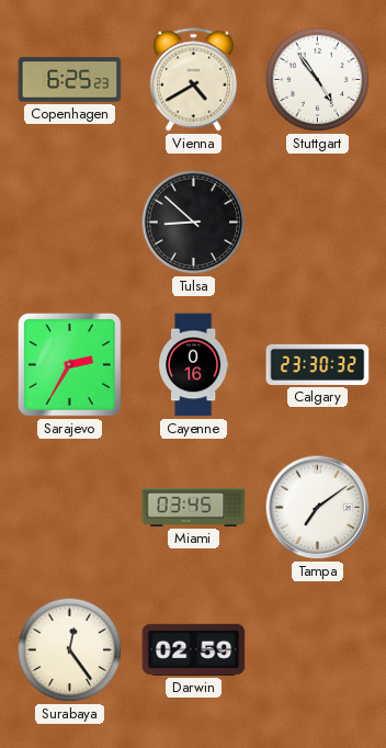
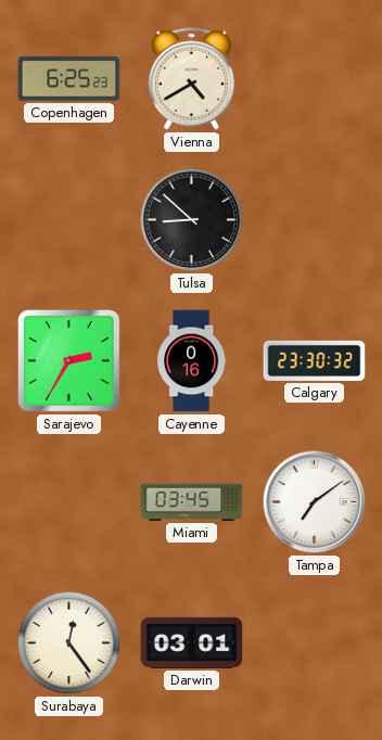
Stuttgart: 4:54 -> none
Darwin: 02:59 -> 03:01
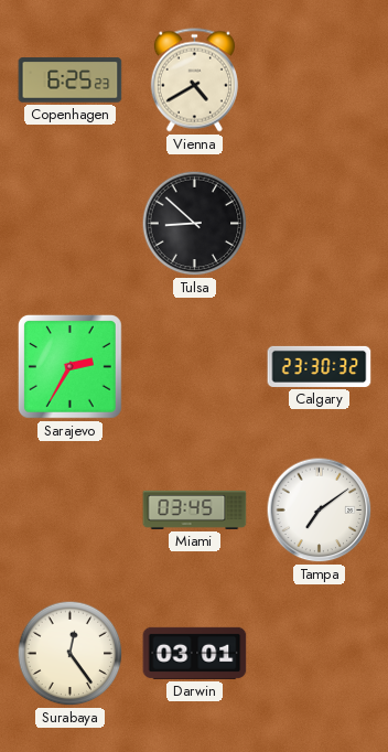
Cayenne: 0:16 -> none
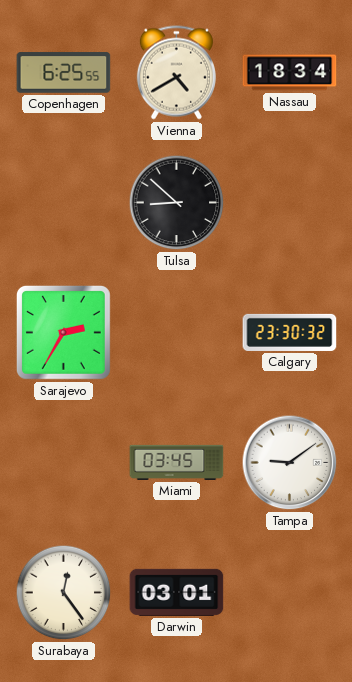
Copenhagen: 6:25:23 -> 6:25:55
Nassau: none -> 18:34
Tampa: 7:09 -> 9:09
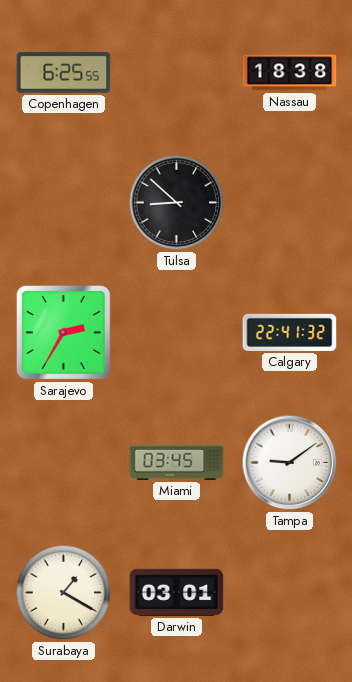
Vienna: 4:40 -> none
Nassau: 18:34 -> 18:38
Calgary: 23:30 -> 22:41
Surabaya: 12:24 -> 1:20
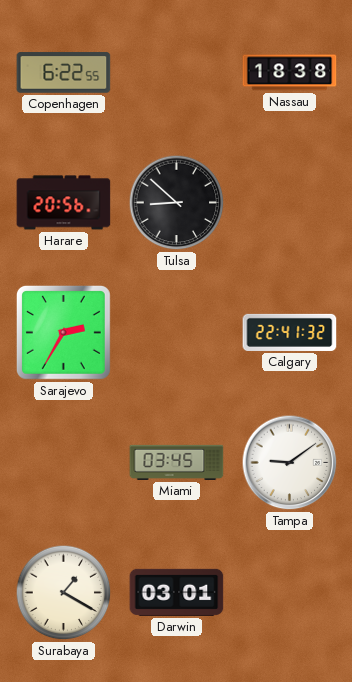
Copenhagen: 6:25 -> 6:22
Harare: none -> 20:56
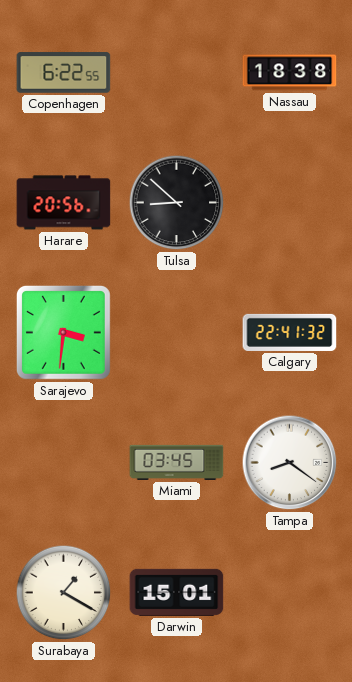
Sarajevo: 2:35 -> 3:31
Tampa: 9:09 -> 8:21
Darwin: 03:01 -> 15:01
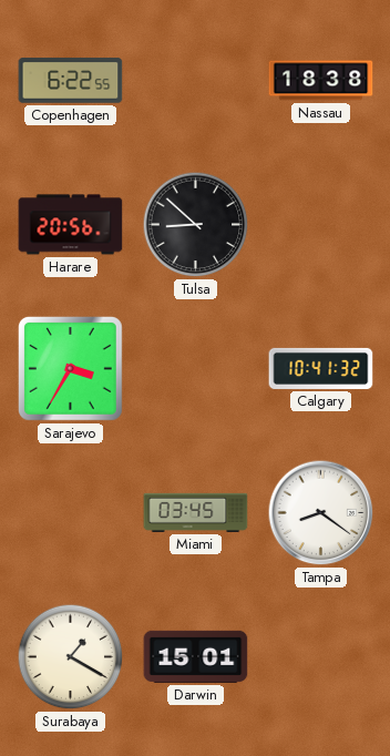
Sarajevo: 3:31 -> 3:35
Calgary: 22:41 -> 10:41
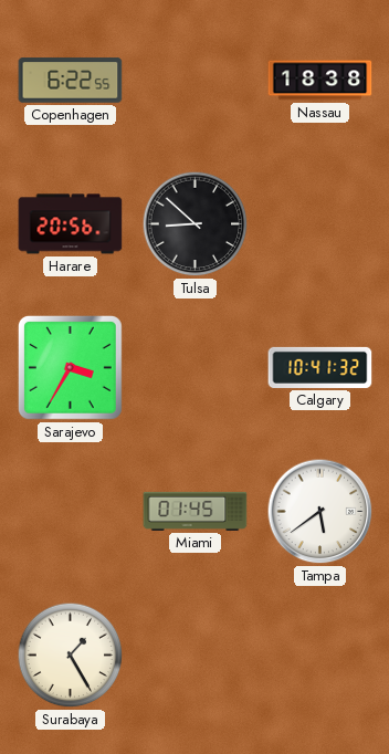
Miami: 03:45 -> 01:45
Tampa: 8:21 -> 5:39
Surabaya: 1:20 -> 1:25
Darwin: 15:01 -> none
